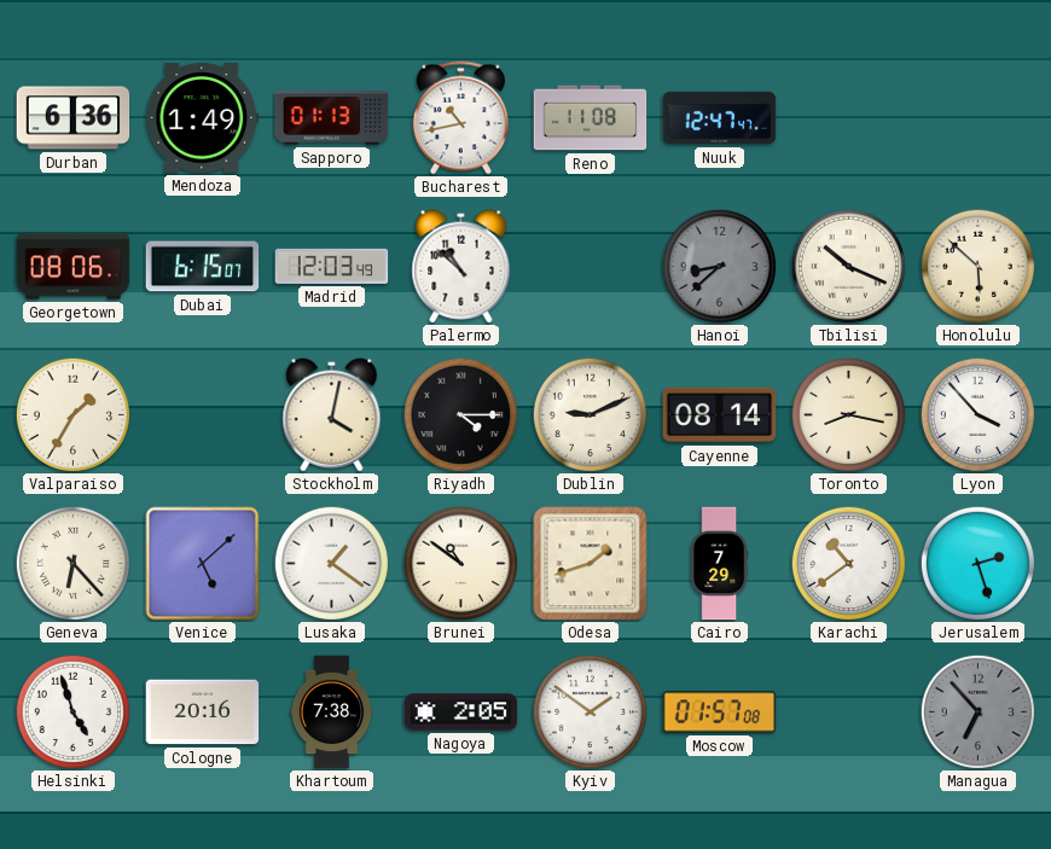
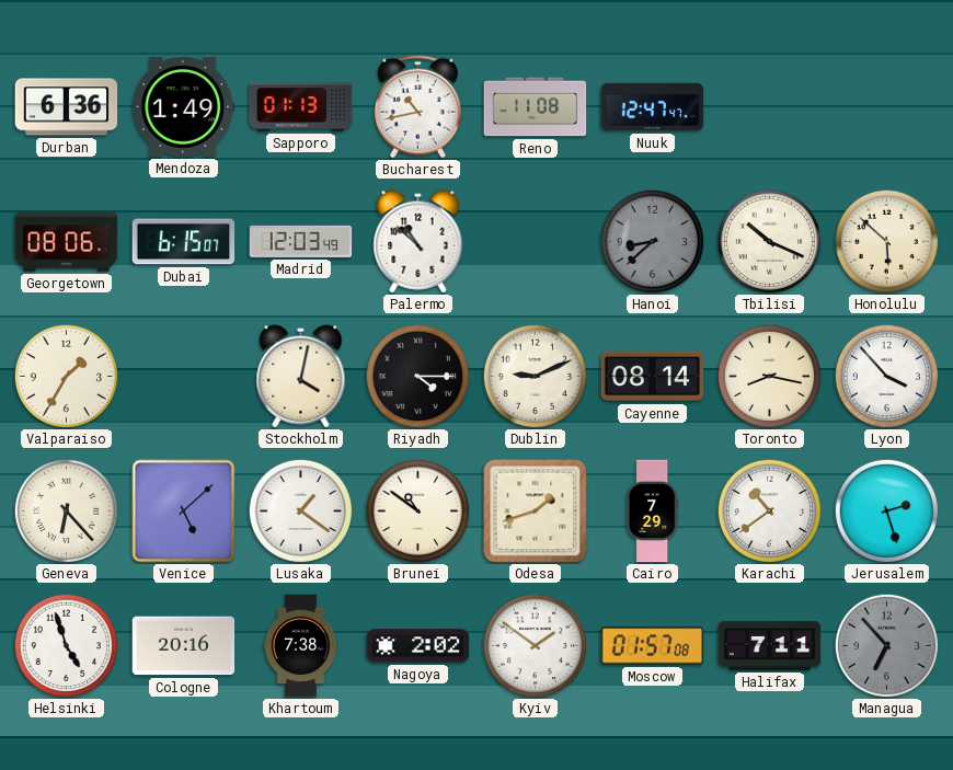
Nagoya: 2:05 -> 2:02
Halifax: none -> 7:11
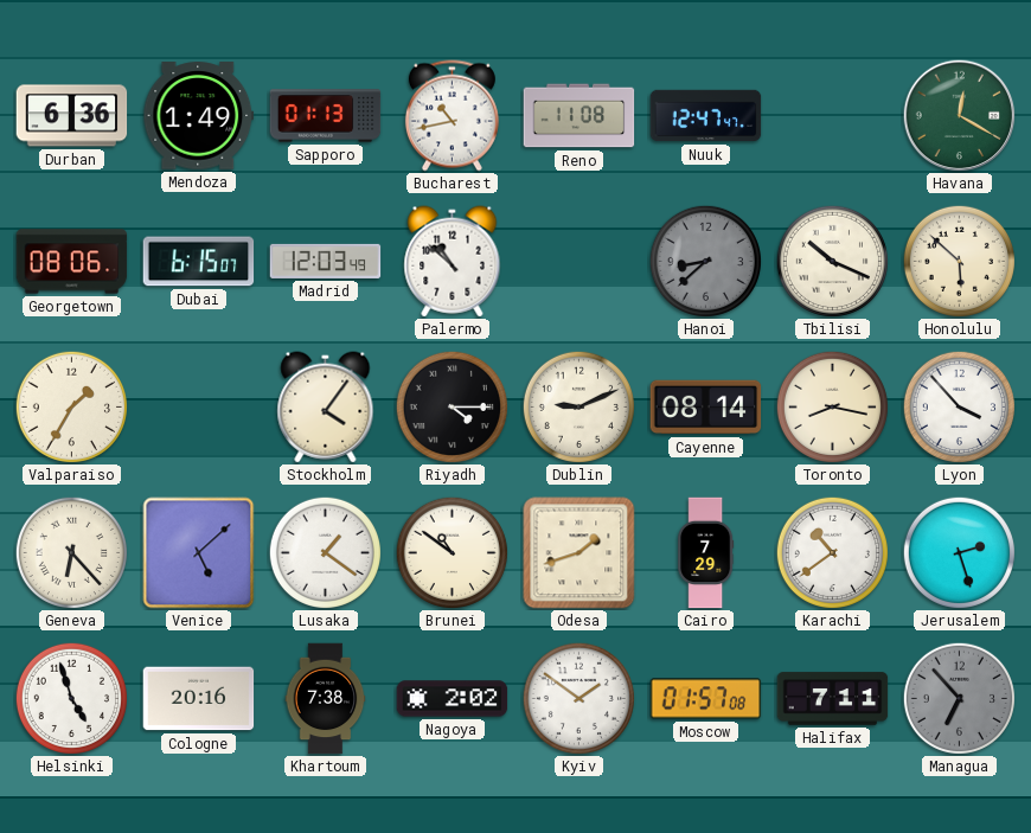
Havana: none -> 12:20
Stockholm: 4:02 -> 4:06
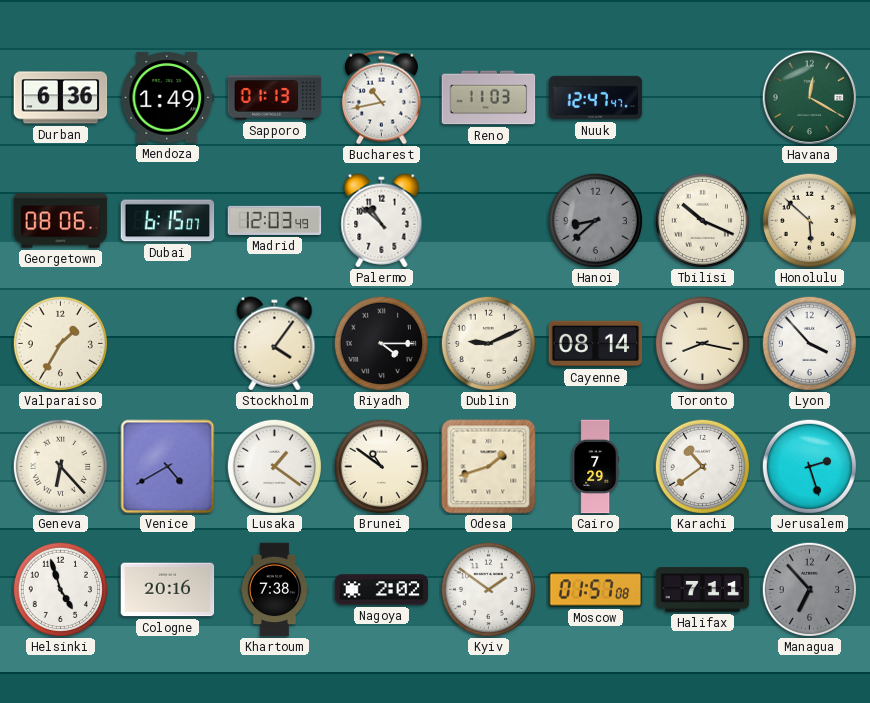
Reno: 11:08 -> 11:03
Venice: 5:08 -> 4:40
